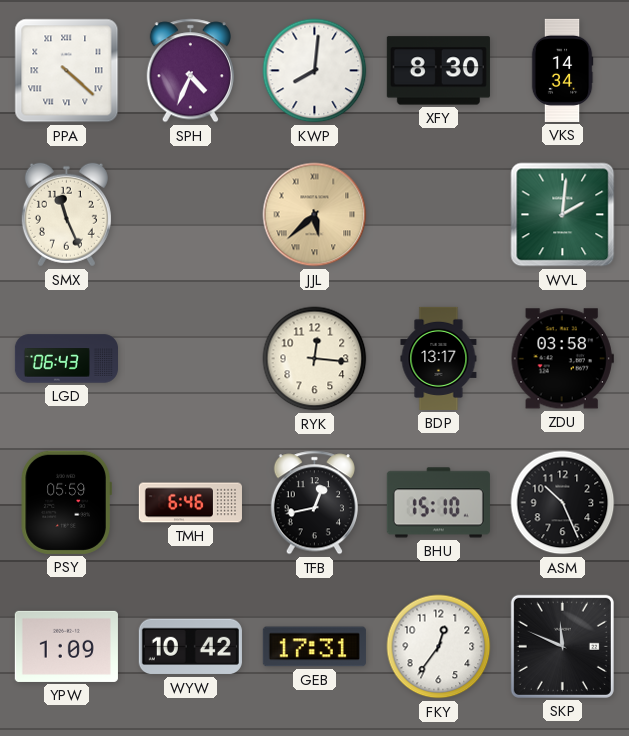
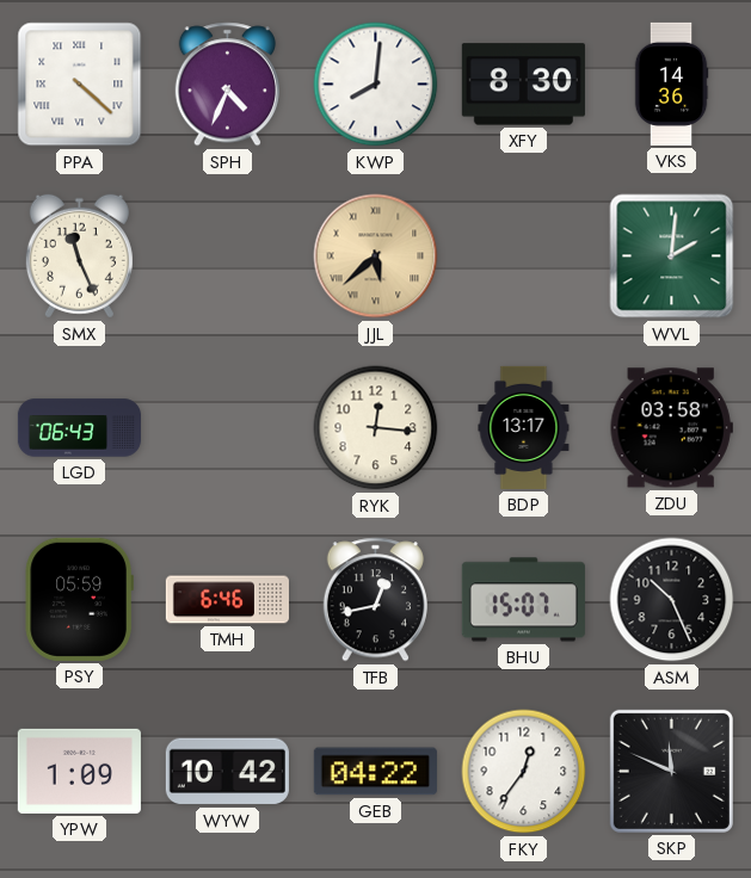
VKS: 14:34 -> 14:36
BHU: 15:10 -> 15:07
GEB: 17:31 -> 04:22
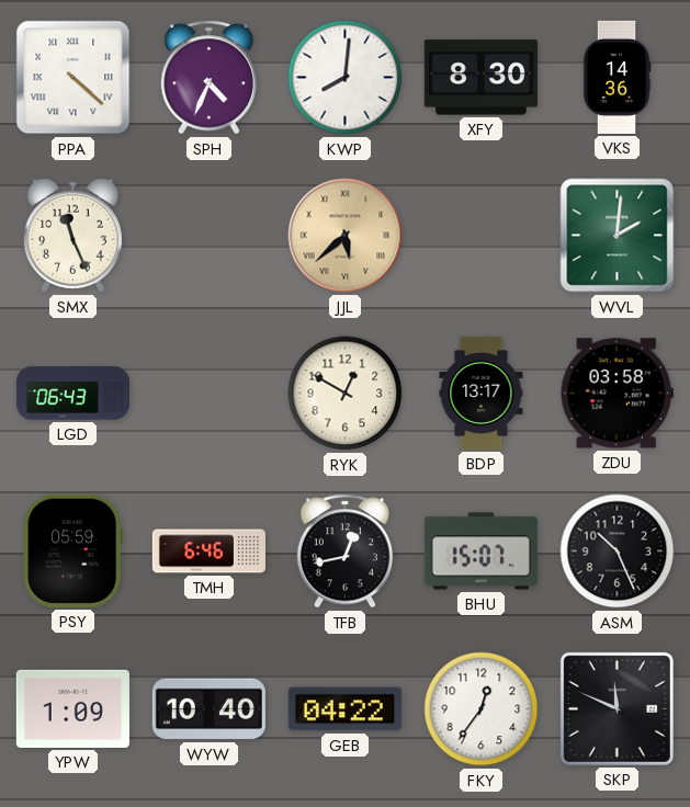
RYK: 12:16 -> 12:50
WYW: 10:42 -> 10:40
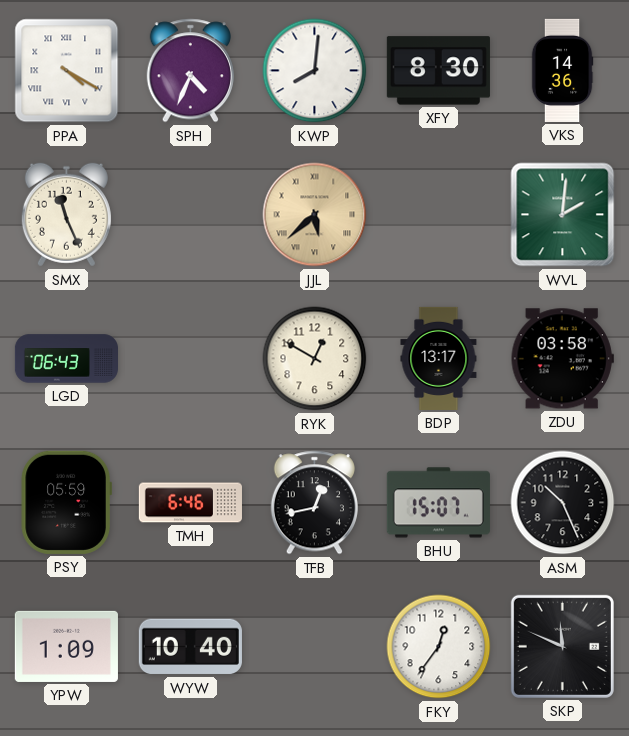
PPA: 4:22 -> 4:20
GEB: 04:22 -> none
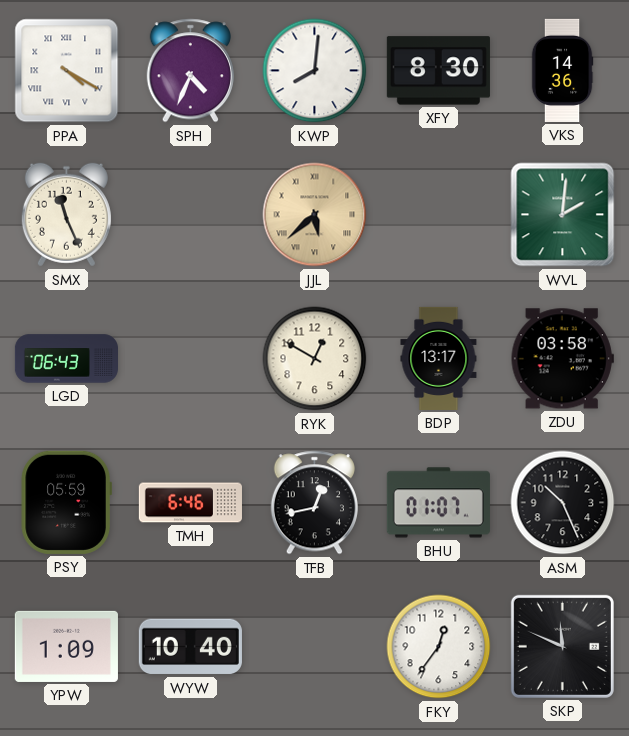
BHU: 15:07 -> 01:07
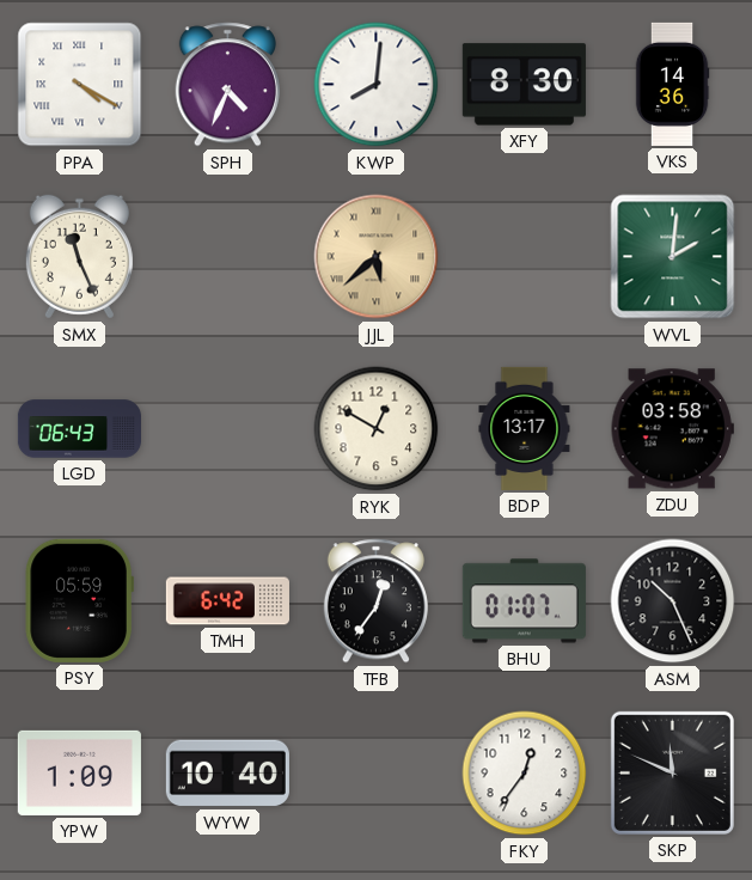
TMH: 6:46 -> 6:42
TFB: 12:43 -> 12:36
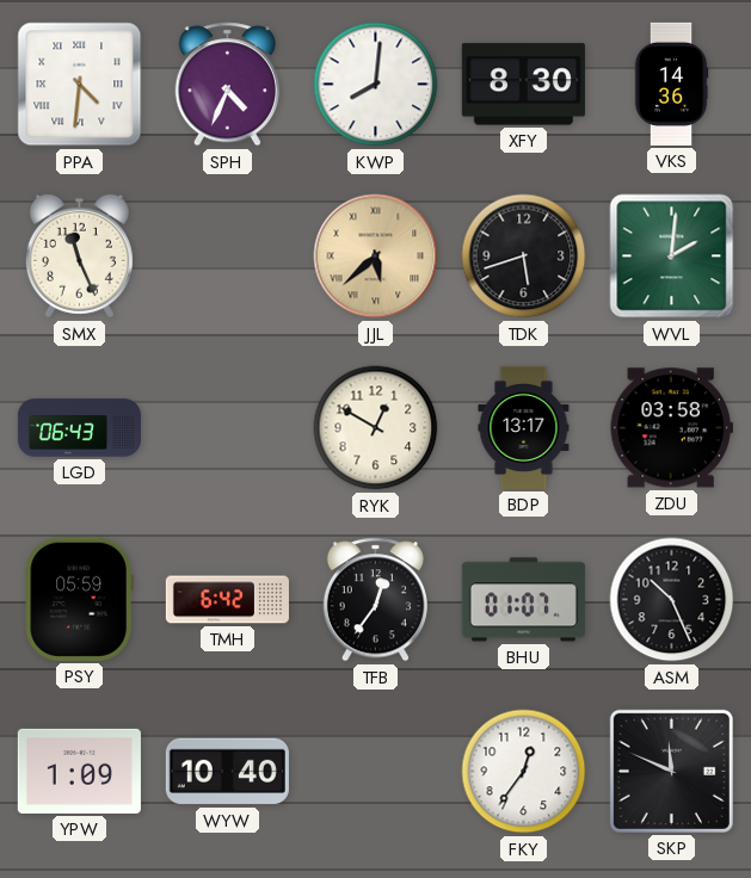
PPA: 4:20 -> 4:31
TDK: none -> 5:42
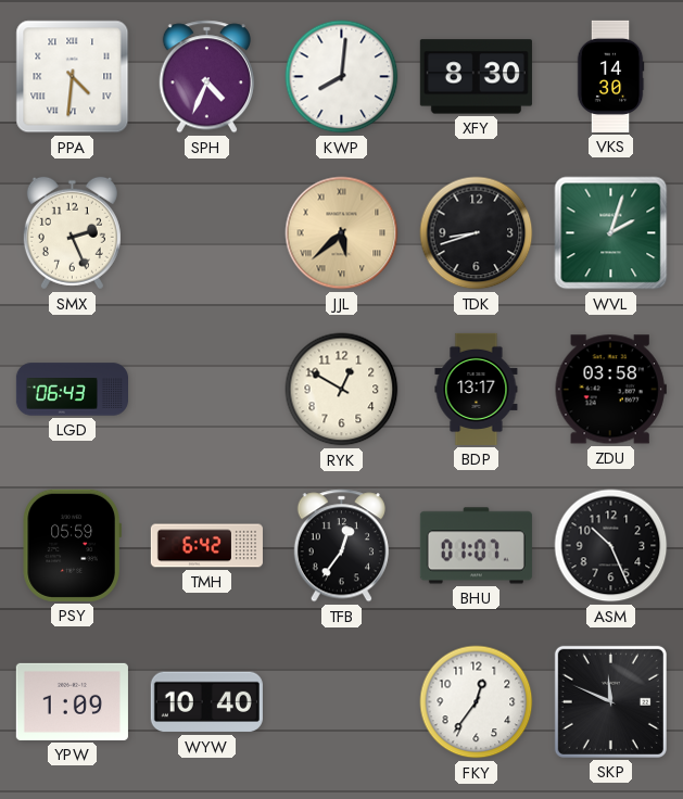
VKS: 14:36 -> 14:30
SMX: 11:26 -> 2:26
TDK: 5:42 -> 8:42
WVL: 2:01 -> 2:03
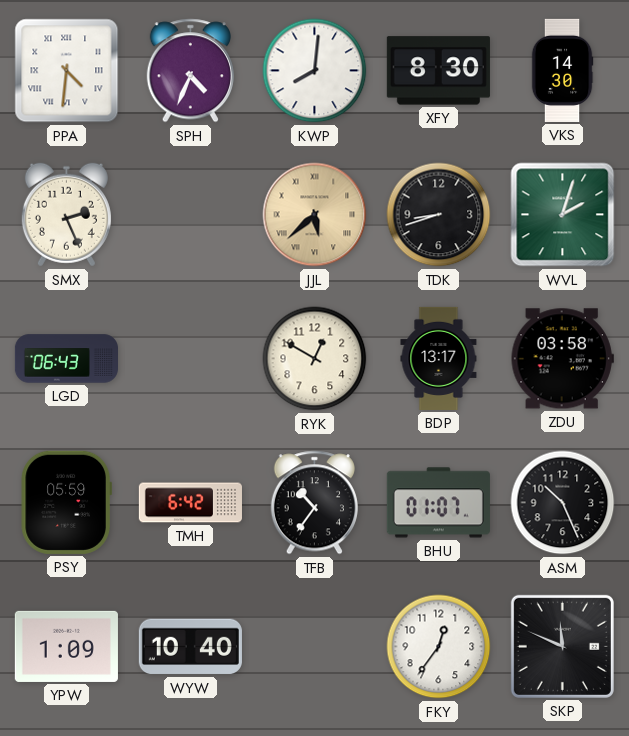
TFB: 12:36 -> 10:36
